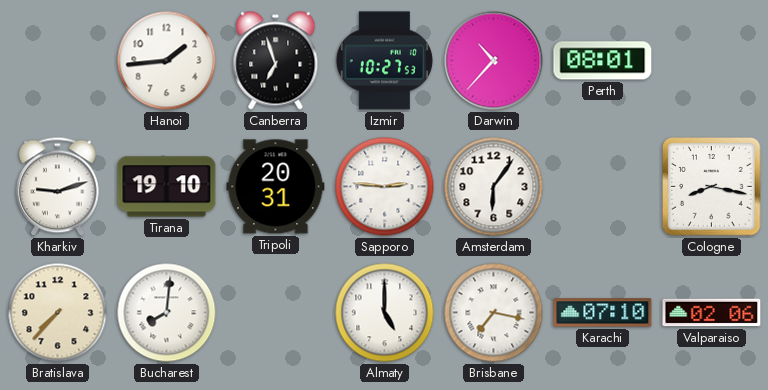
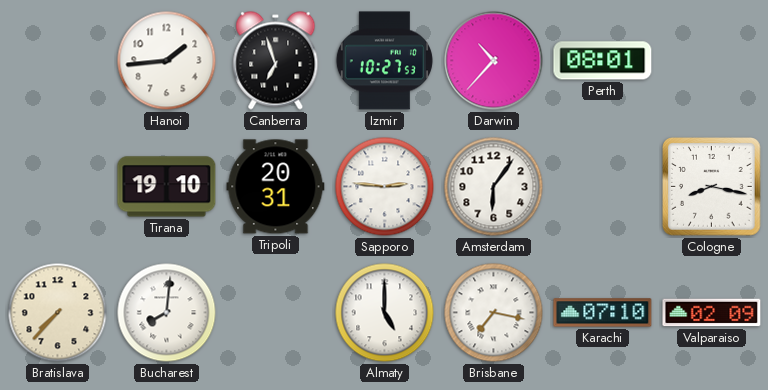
Kharkiv: 9:12 -> none
Valparaiso: 02:06 -> 02:09
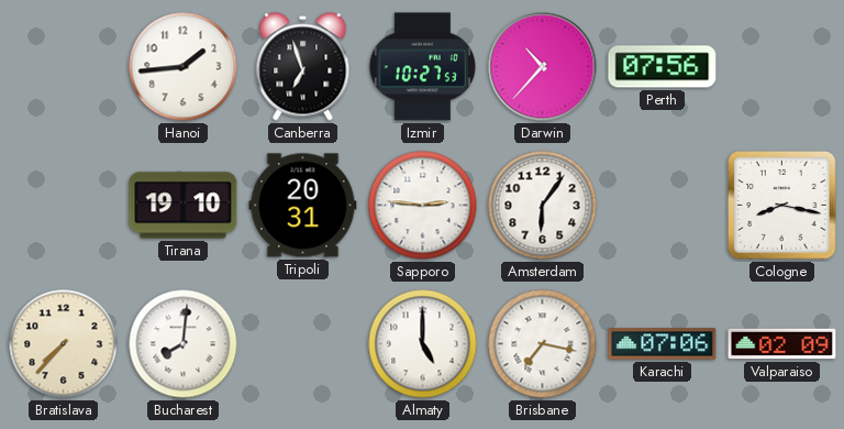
Perth: 08:01 -> 07:56
Karachi: 07:10 -> 07:06
